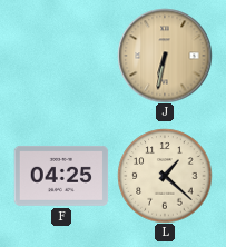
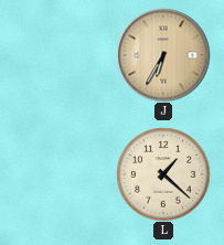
J: 6:32 -> 6:35
F: 04:25 -> none
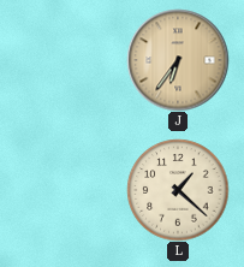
J: 6:35 -> 6:36
